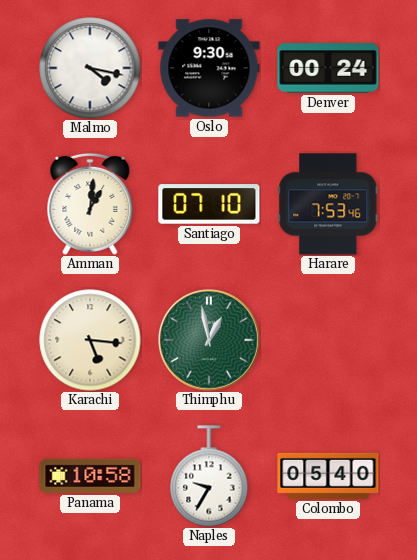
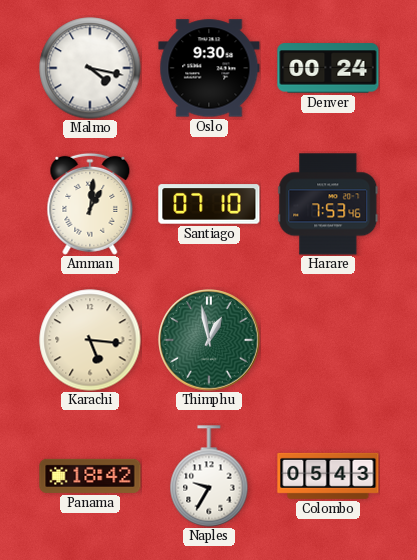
Panama: 10:58 -> 18:42
Colombo: 05:40 -> 05:43
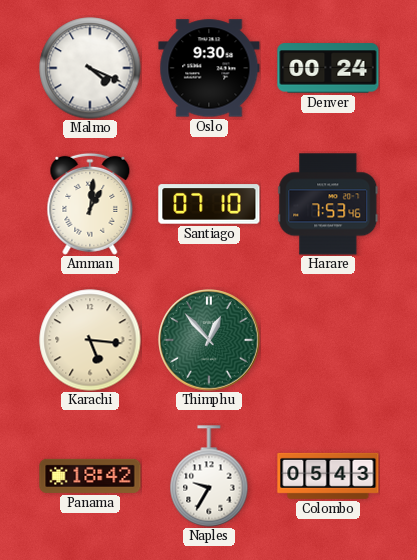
Malmo: 4:17 -> 4:19
Thimphu: 12:58 -> 12:53
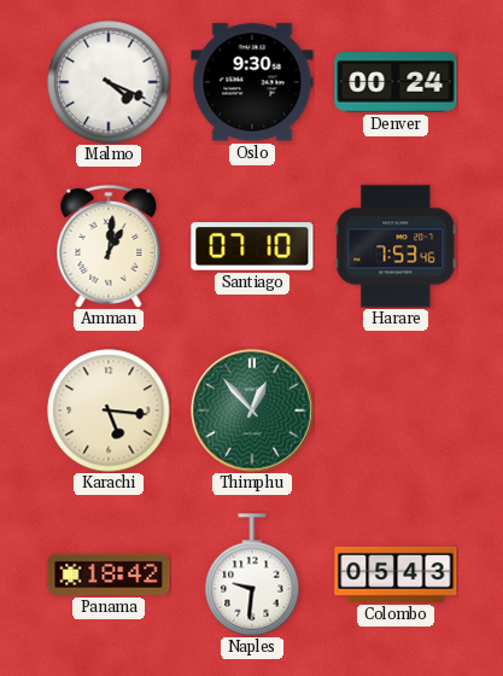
Naples: 9:35 -> 9:31
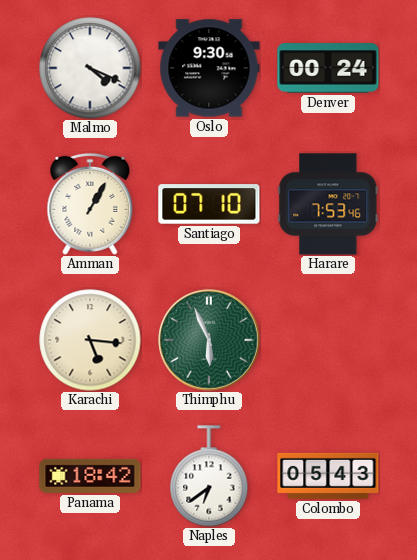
Amman: 1:01 -> 1:05
Thimphu: 12:53 -> 5:56
Naples: 9:31 -> 6:39
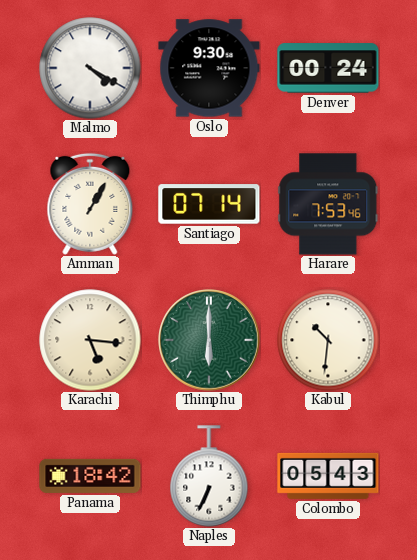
Malmo: 4:19 -> 4:20
Santiago: 07:10 -> 07:14
Thimphu: 5:56 -> 6:00
Kabul: none -> 10:31
Naples: 6:39 -> 6:34
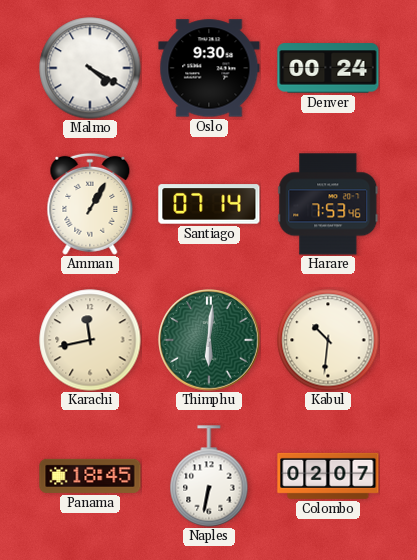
Karachi: 5:16 -> 11:43
Thimphu: 6:00 -> 6:01
Panama: 18:42 -> 18:45
Naples: 6:34 -> 6:32
Colombo: 05:43 -> 02:07
